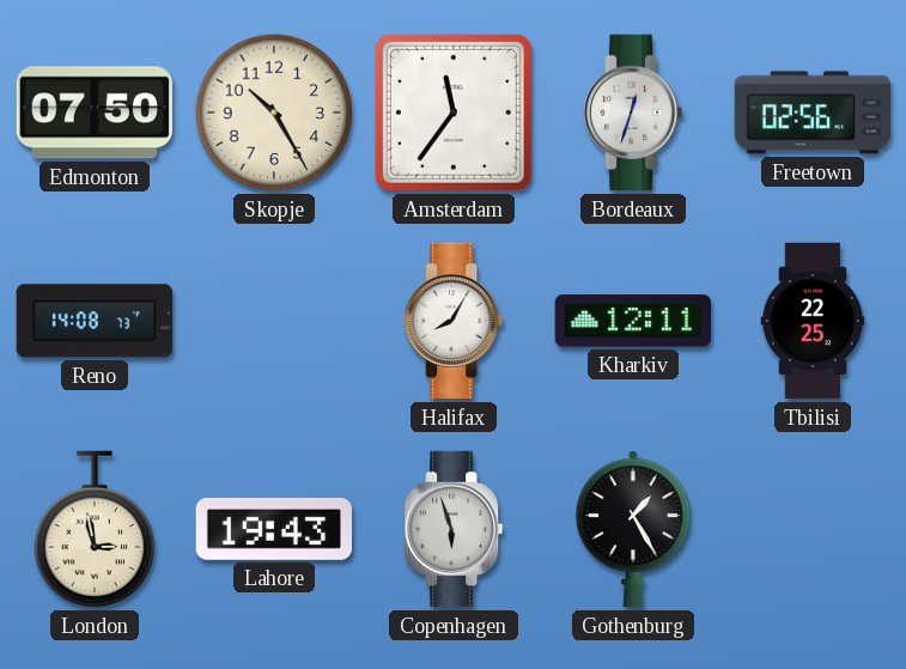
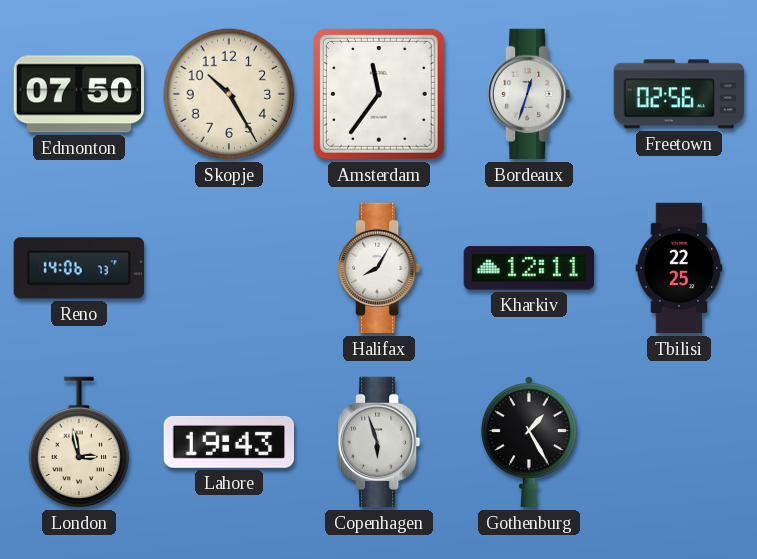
Reno: 14:08 -> 14:06
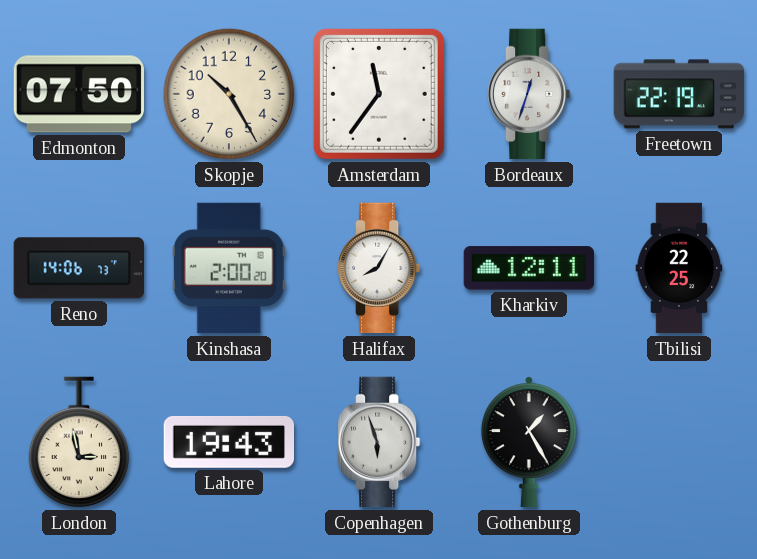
Freetown: 02:56 -> 22:19
Kinshasa: none -> 2:00
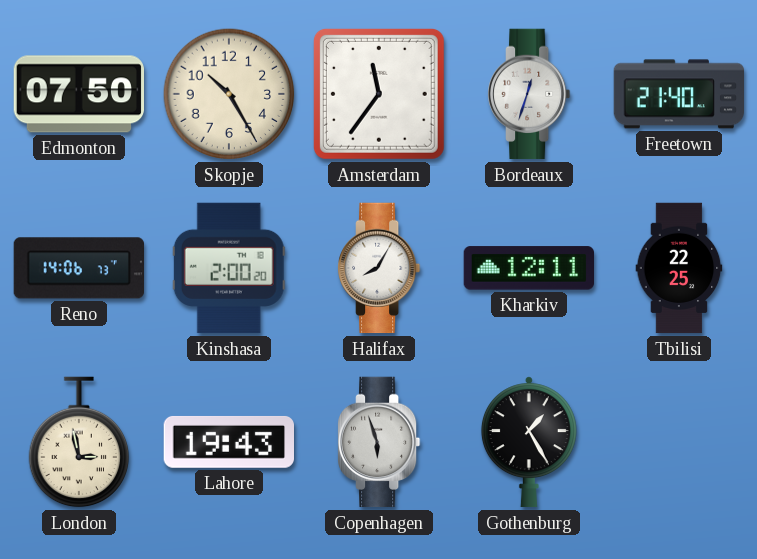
Freetown: 22:19 -> 21:40
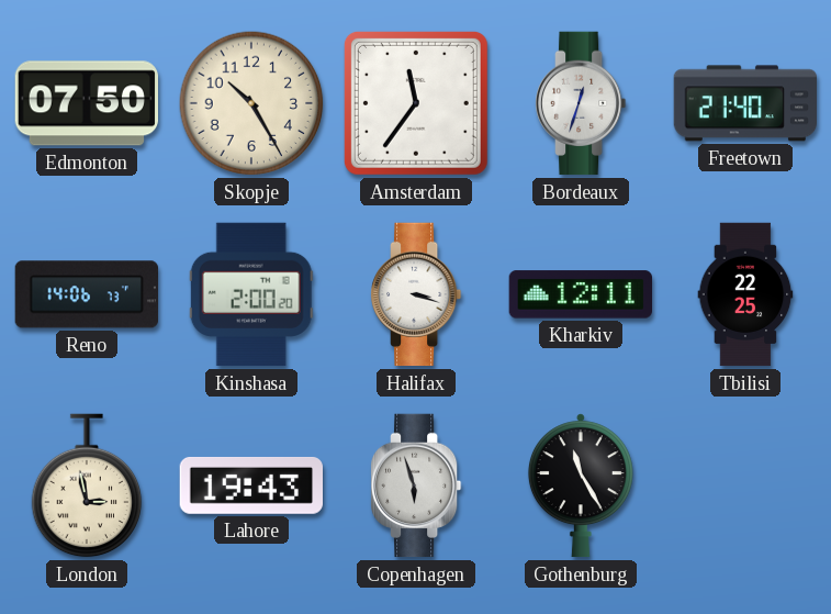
Halifax: 8:05 -> 3:18
Gothenburg: 1:25 -> 11:25
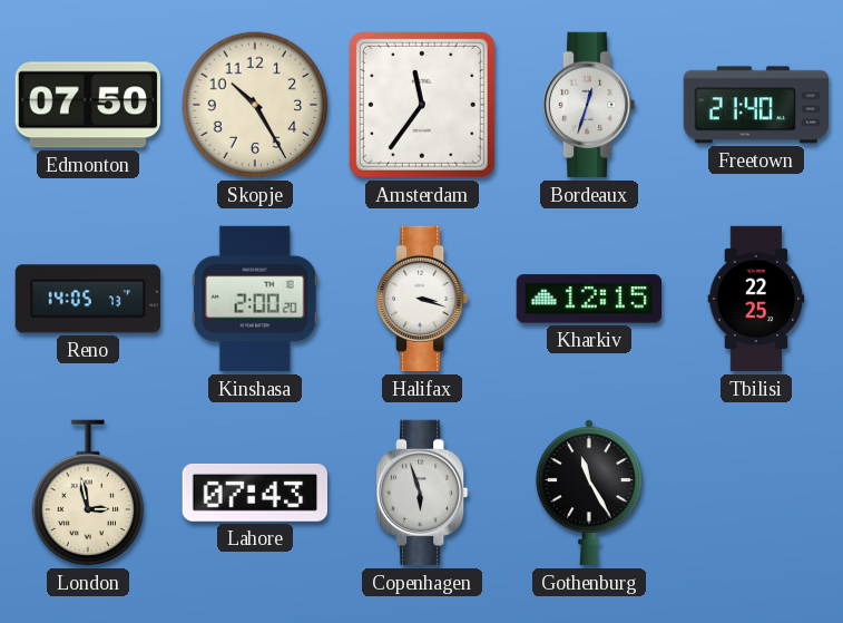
Reno: 14:06 -> 14:05
Kharkiv: 12:11 -> 12:15
Lahore: 19:43 -> 07:43
